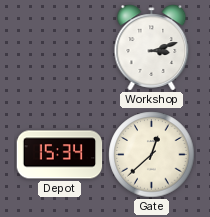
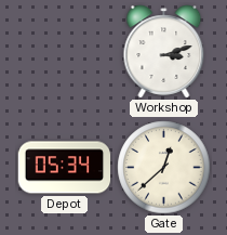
Depot: 15:34 -> 05:34
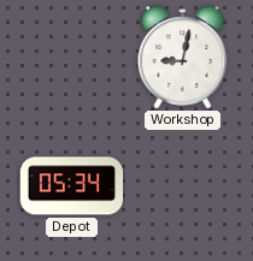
Workshop: 3:12 -> 9:02
Gate: 12:38 -> none
